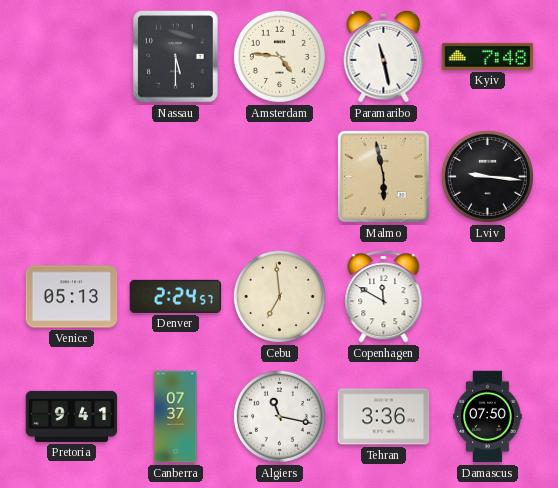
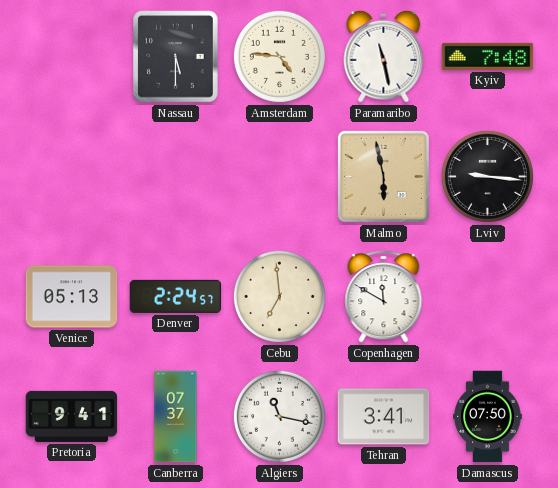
Tehran: 3:36 -> 3:41
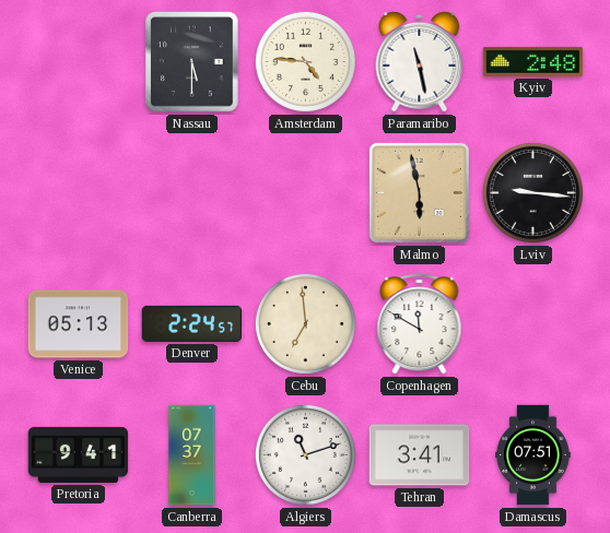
Kyiv: 7:48 -> 2:48
Algiers: 11:17 -> 11:12
Damascus: 07:50 -> 07:51
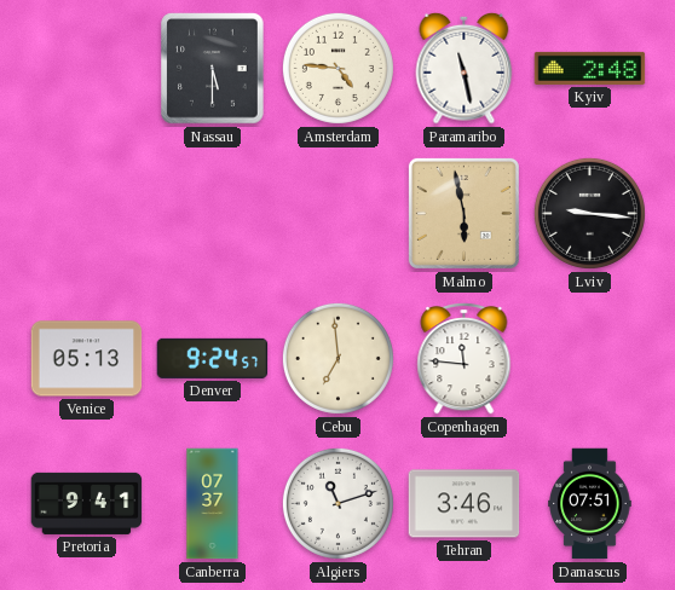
Denver: 2:24 -> 9:24
Copenhagen: 11:50 -> 11:46
Tehran: 3:41 -> 3:46
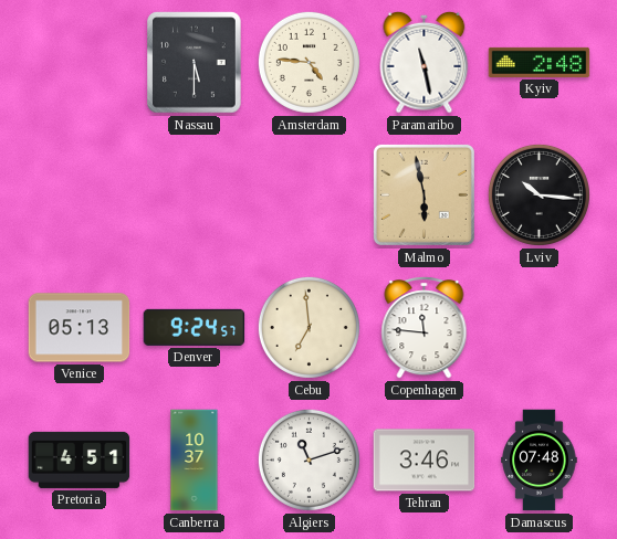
Lviv: 9:16 -> 10:16
Pretoria: 9:41 -> 4:51
Canberra: 07:37 -> 10:37
Damascus: 07:51 -> 07:48
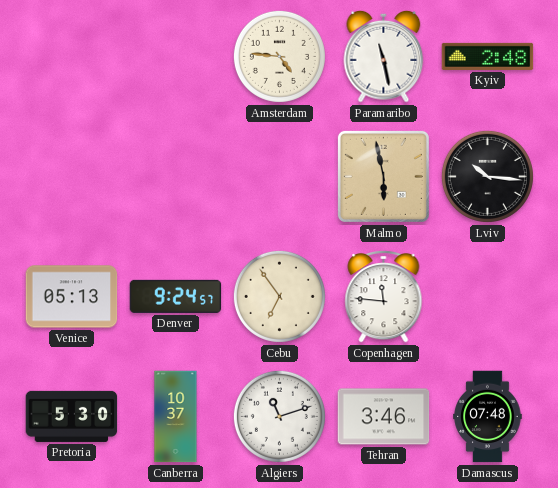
Nassau: 5:30 -> none
Cebu: 6:59 -> 6:54
Pretoria: 4:51 -> 5:30
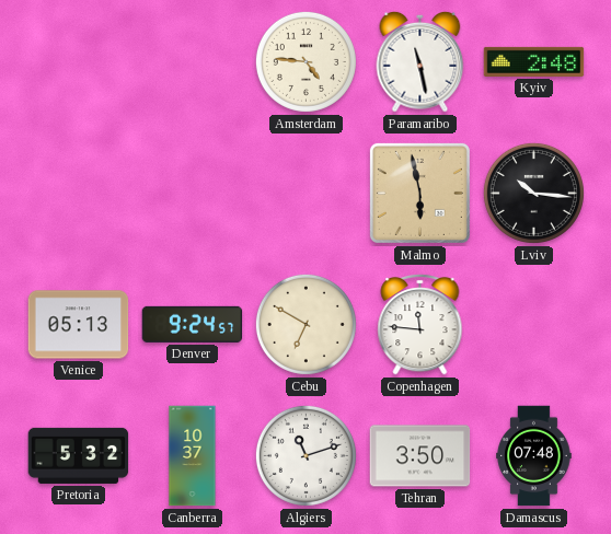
Cebu: 6:54 -> 6:50
Pretoria: 5:30 -> 5:32
Tehran: 3:46 -> 3:50
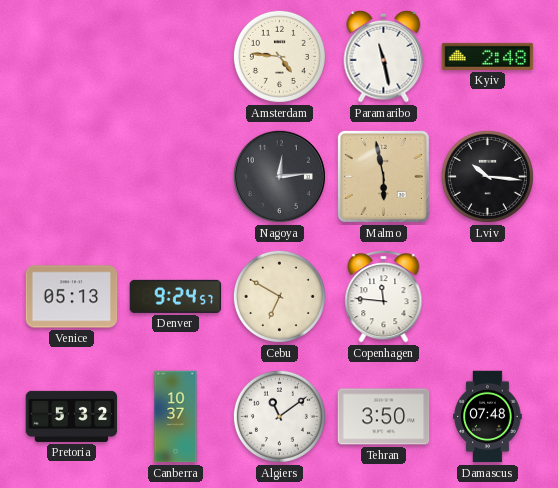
Nagoya: none -> 12:14
Algiers: 11:12 -> 11:09
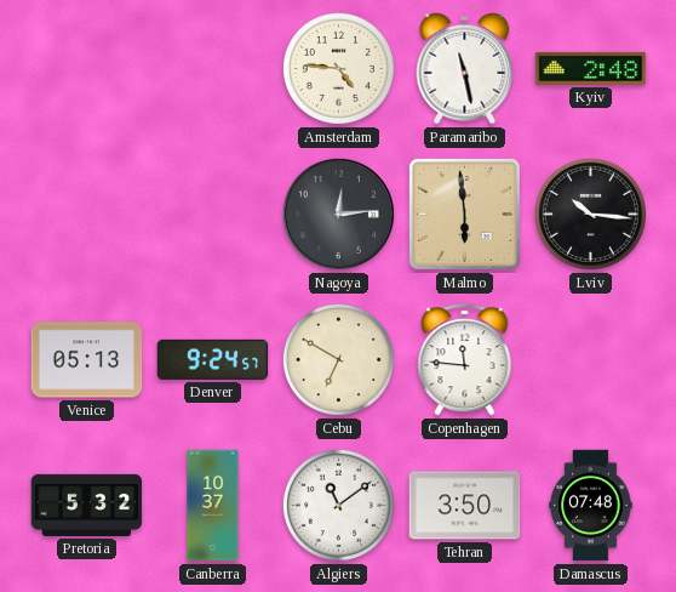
Malmo: 5:58 -> 5:59
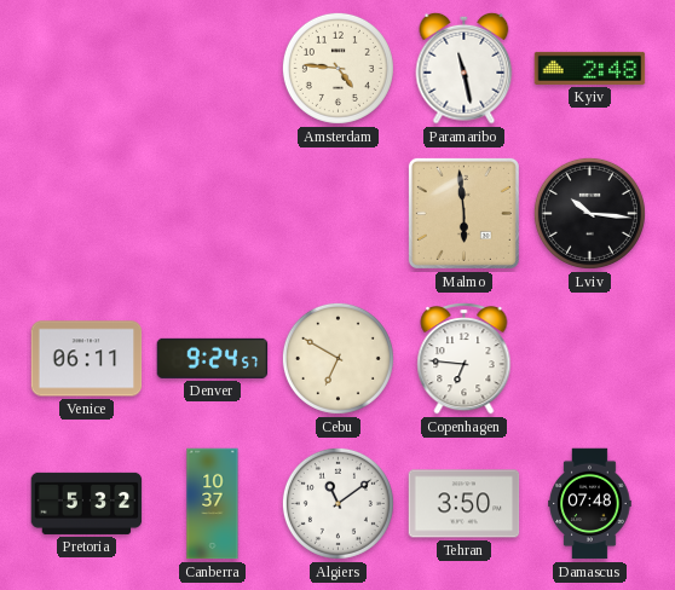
Nagoya: 12:14 -> none
Venice: 05:13 -> 06:11
Copenhagen: 11:46 -> 6:46
